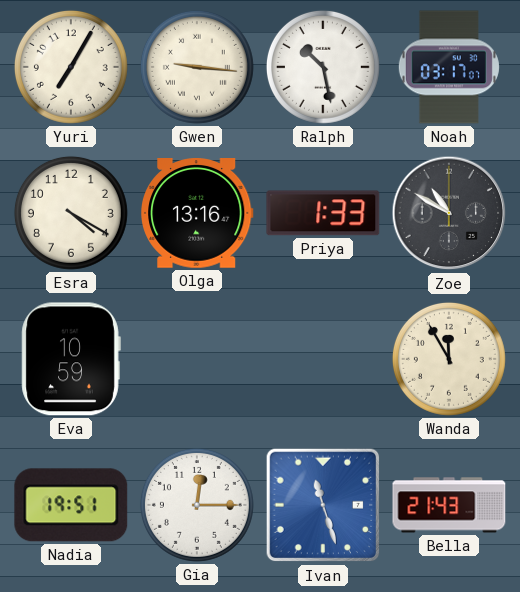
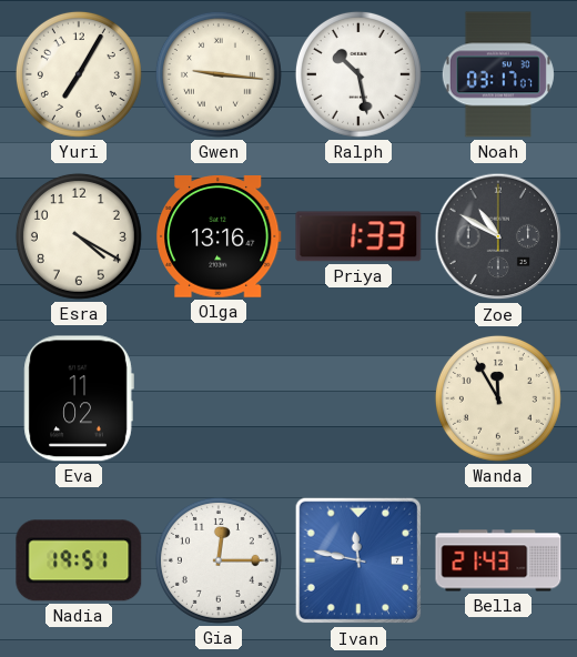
Eva: 10:59 -> 11:02
Ivan: 11:27 -> 11:47
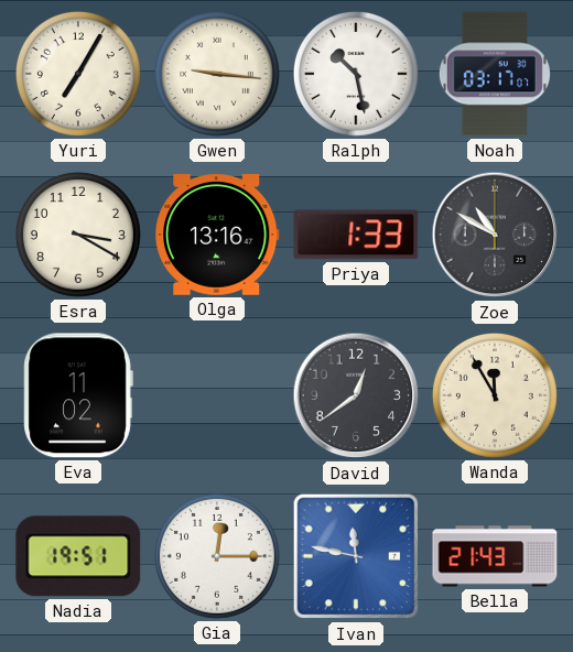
Esra: 4:20 -> 3:20
David: none -> 12:39
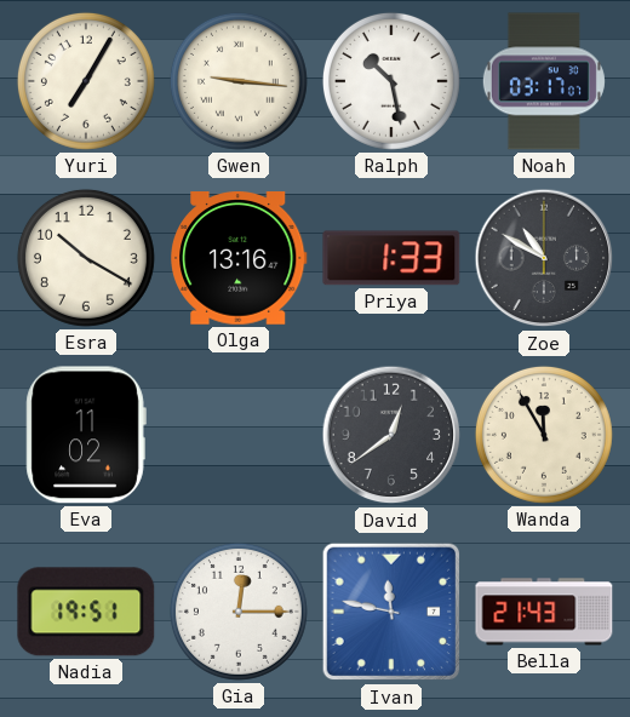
Esra: 3:20 -> 10:20
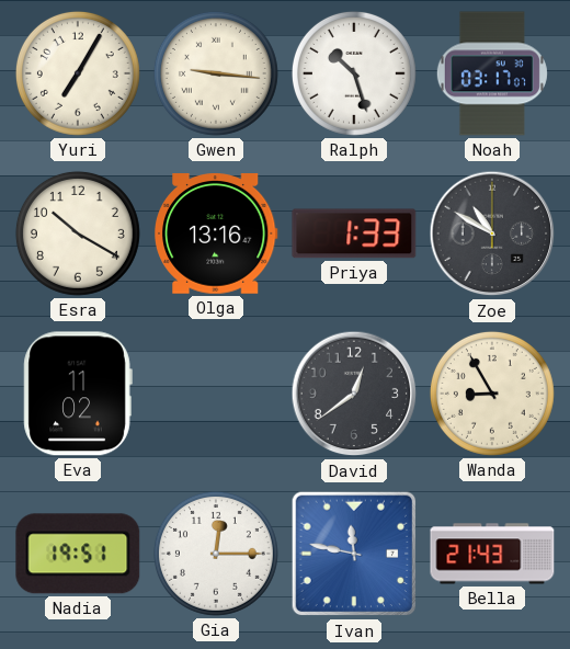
Ralph: 10:28 -> 10:27
Wanda: 11:55 -> 8:55
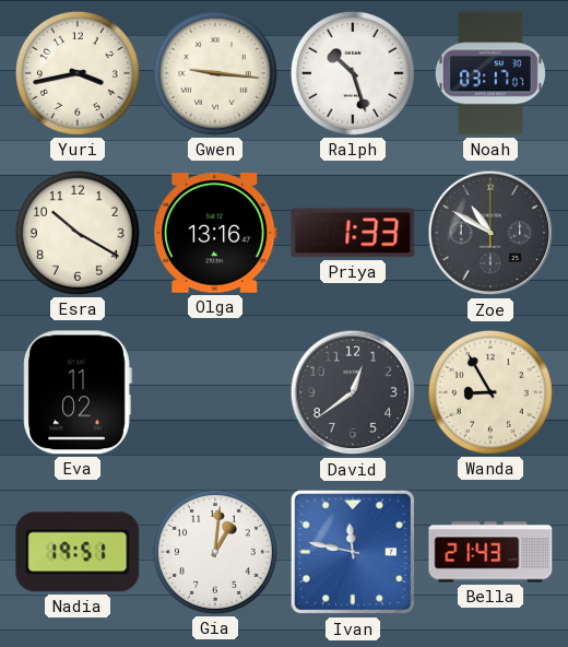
Yuri: 7:05 -> 3:43
Gia: 12:15 -> 1:01
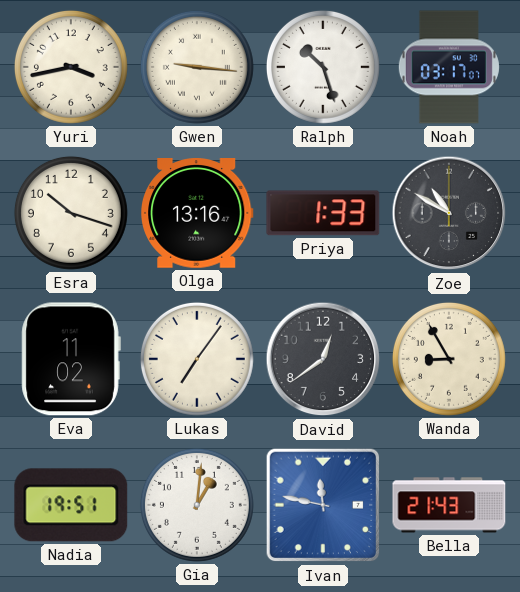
Esra: 10:20 -> 10:18
Lukas: none -> 7:06
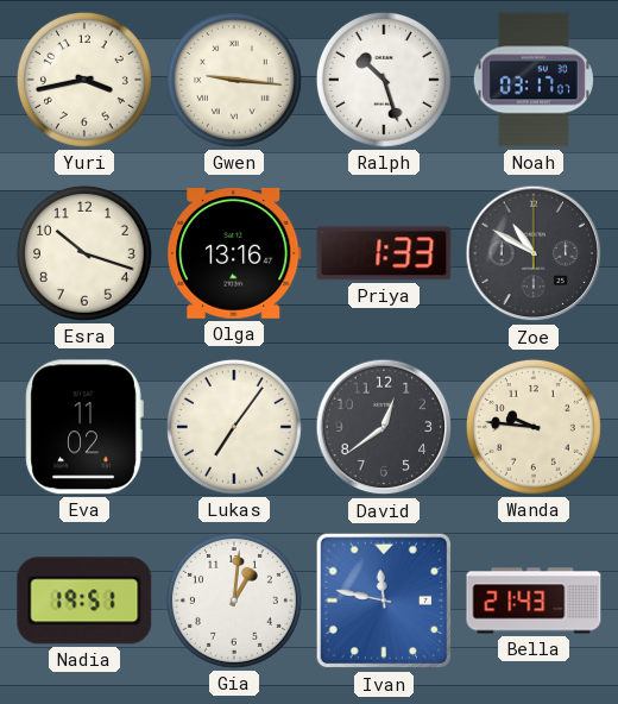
Wanda: 8:55 -> 9:46
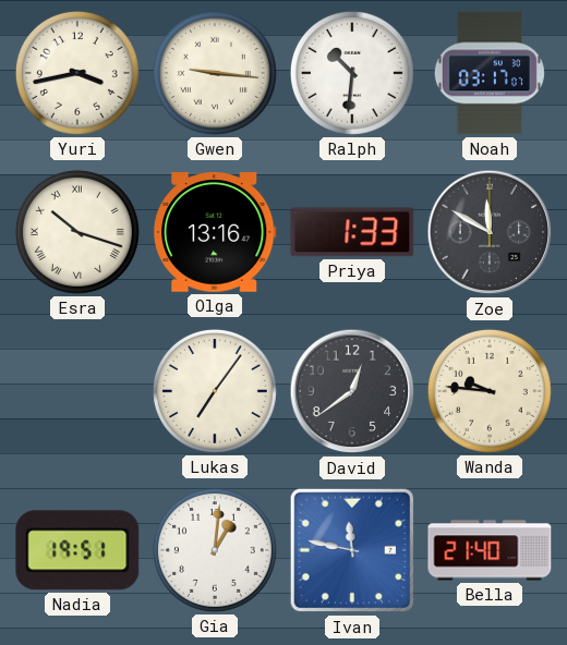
Ralph: 10:27 -> 10:31
Esra numerals: Arabic -> Roman
Zoe: 10:50 -> 11:50
Eva: 11:02 -> none
Bella: 21:43 -> 21:40
